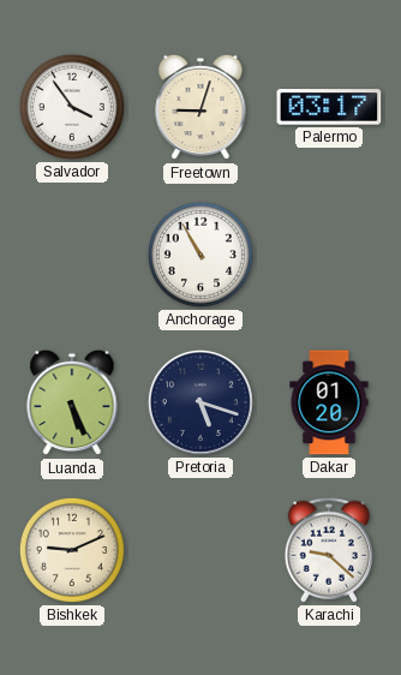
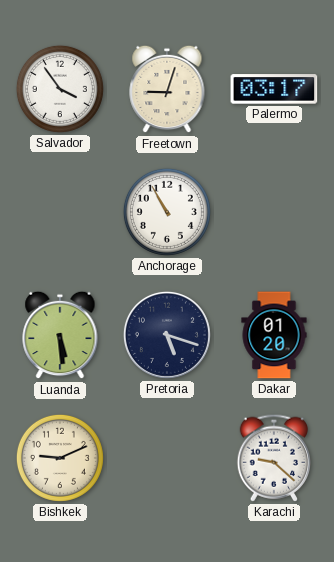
Luanda: 5:26 -> 5:29
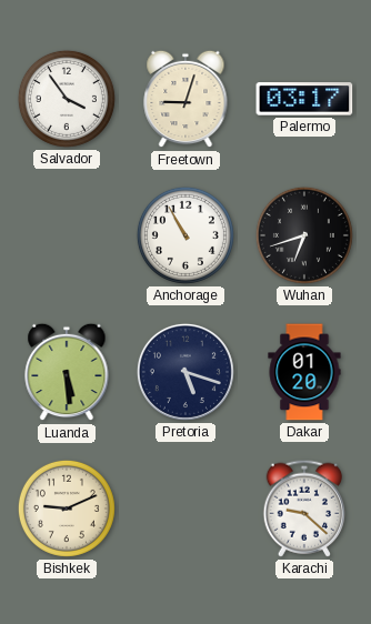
Wuhan: none -> 6:42
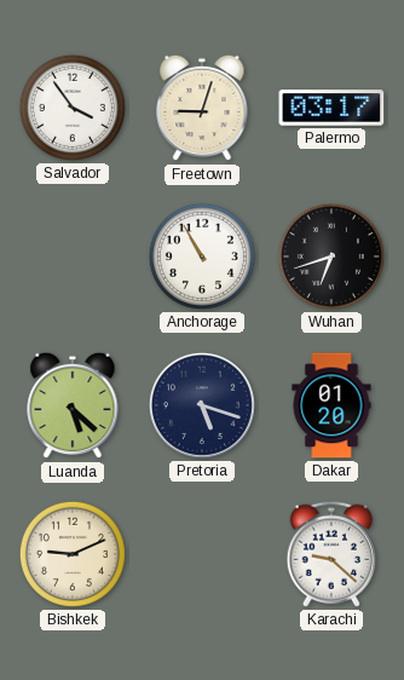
Luanda: 5:29 -> 5:22
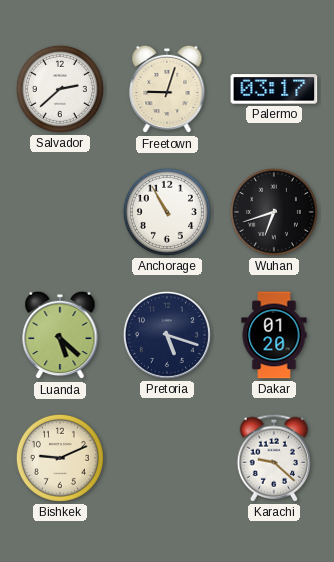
Salvador: 3:54 -> 2:38
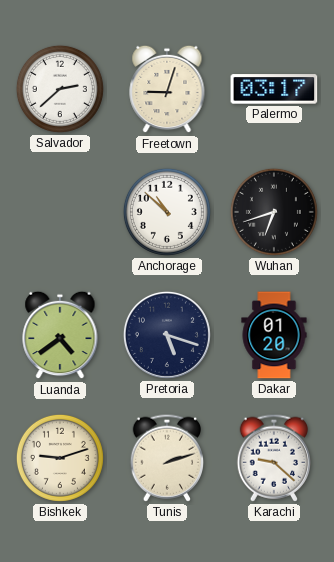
Anchorage: 10:55 -> 10:52
Luanda: 5:22 -> 4:39
Bishkek: 9:11 -> 9:12
Tunis: none -> 2:12
